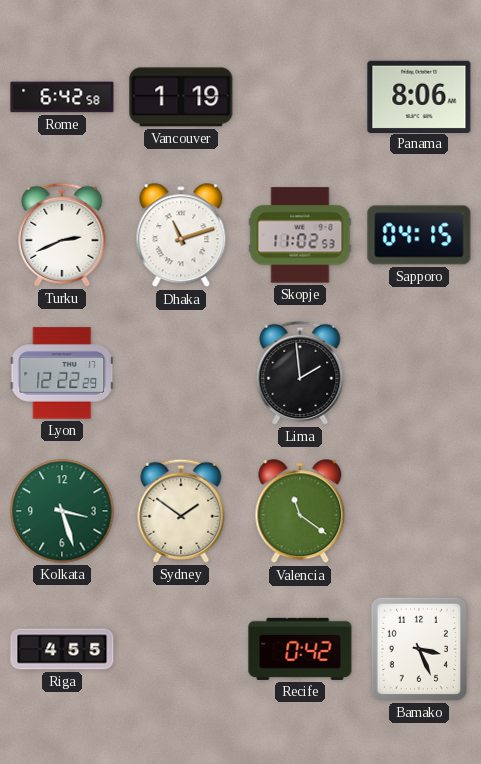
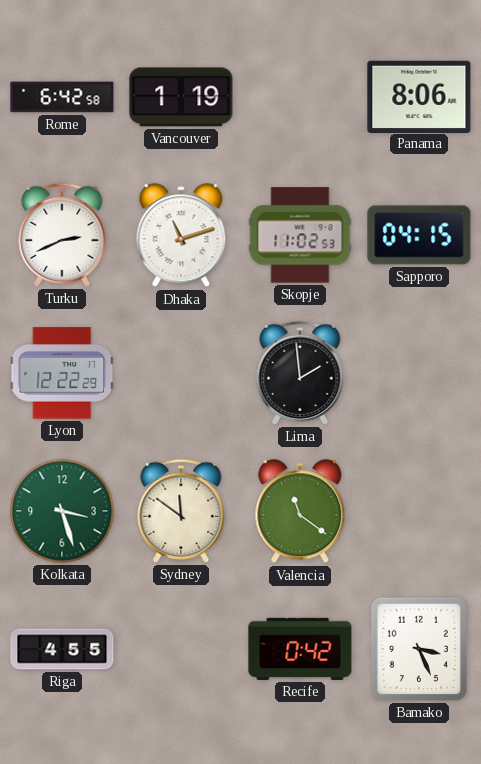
Sydney: 1:51 -> 11:51
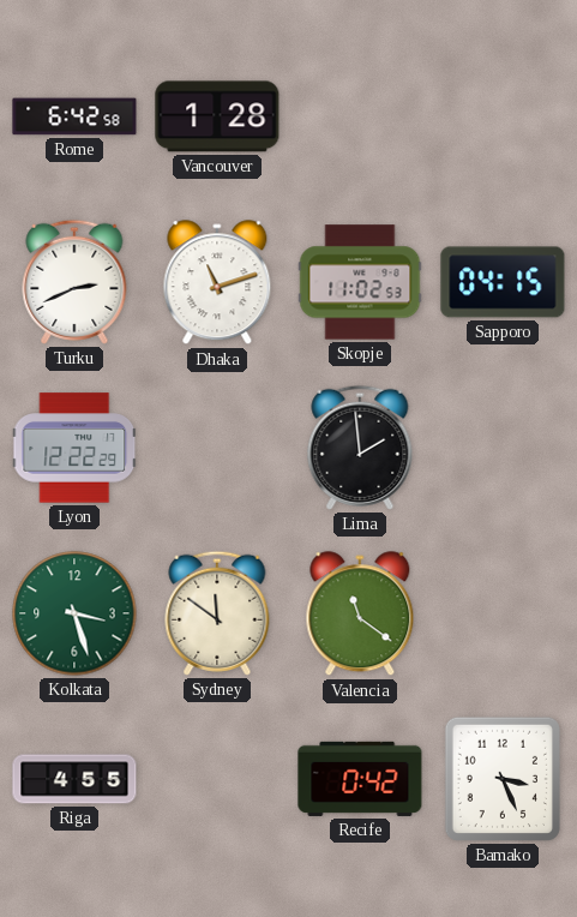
Vancouver: 1:19 -> 1:28
Panama: 8:06 -> none
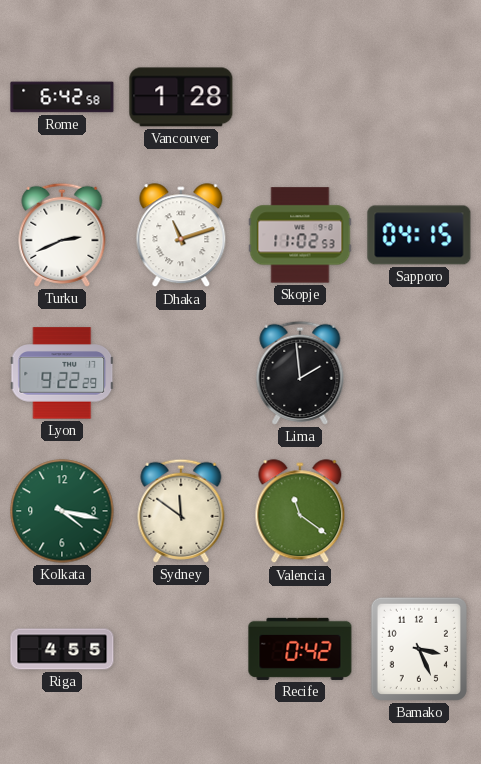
Lyon: 12:22 -> 9:22
Kolkata: 3:27 -> 4:17
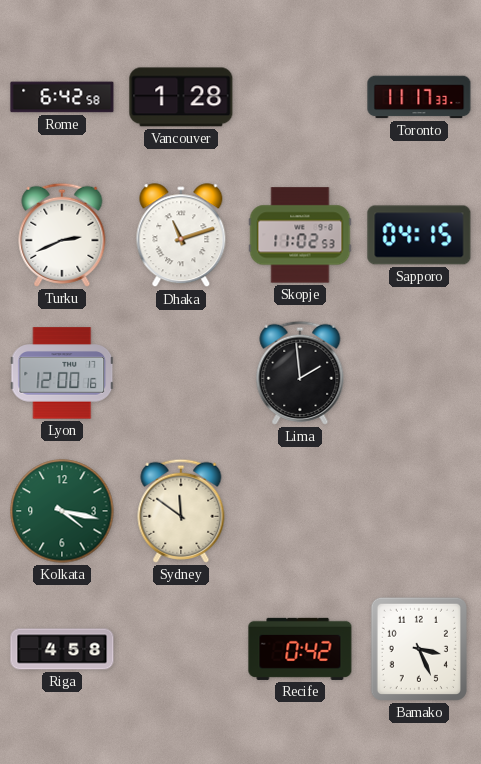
Toronto: none -> 11:17
Lyon: 9:22 -> 12:00
Valencia: 11:21 -> none
Riga: 4:55 -> 4:58
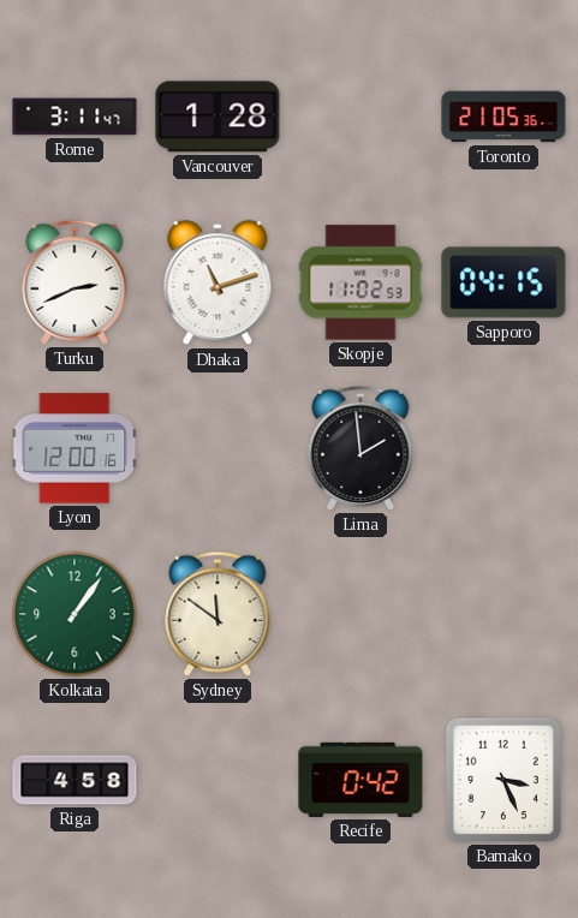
Rome: 6:42 -> 3:11
Toronto: 11:17 -> 21:05
Kolkata: 4:17 -> 1:06
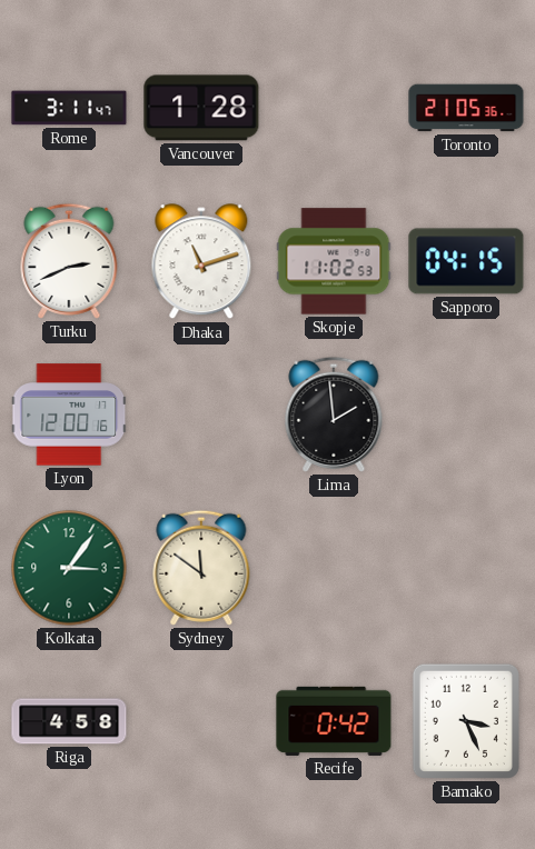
Kolkata: 1:06 -> 3:06
